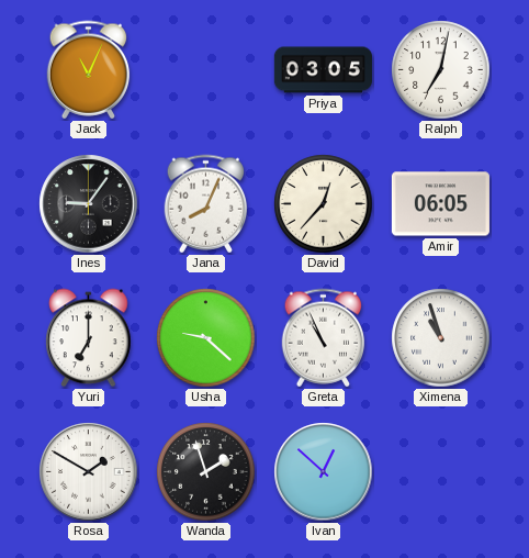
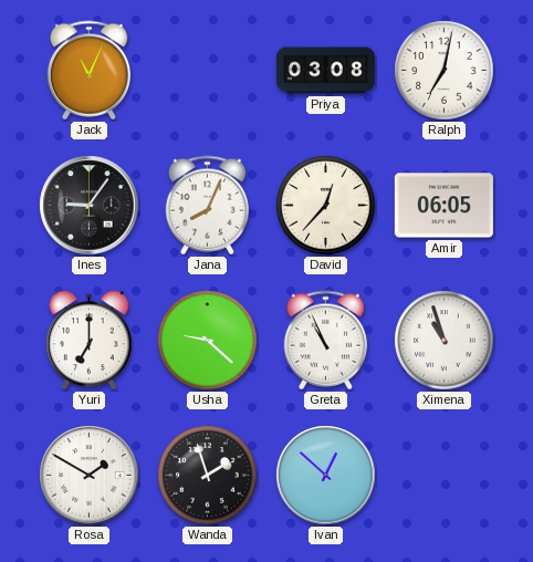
Priya: 03:05 -> 03:08
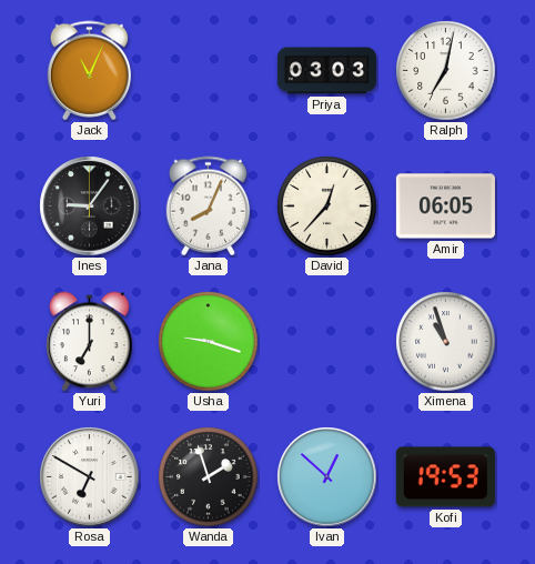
Priya: 03:08 -> 03:03
Usha: 9:22 -> 9:18
Greta: 10:56 -> none
Rosa: 1:50 -> 6:50
Kofi: none -> 19:53
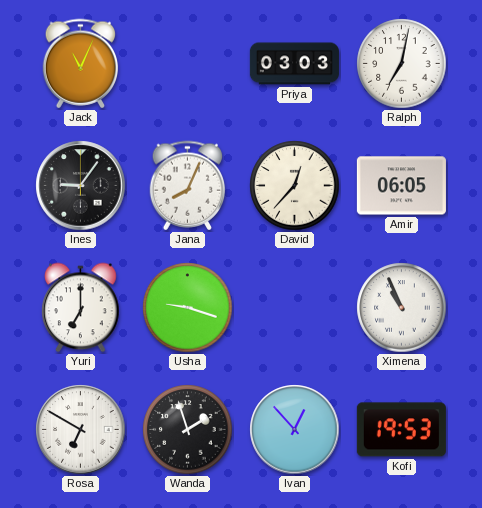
Ximena: 10:57 -> 10:56
Ivan: 12:52 -> 12:53
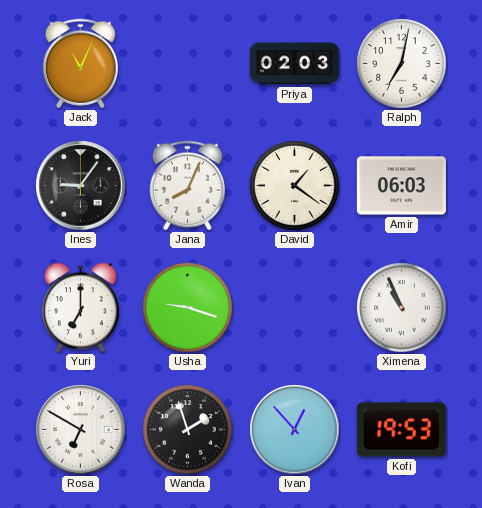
Priya: 03:03 -> 02:03
David: 12:37 -> 1:21
Amir: 06:05 -> 06:03
